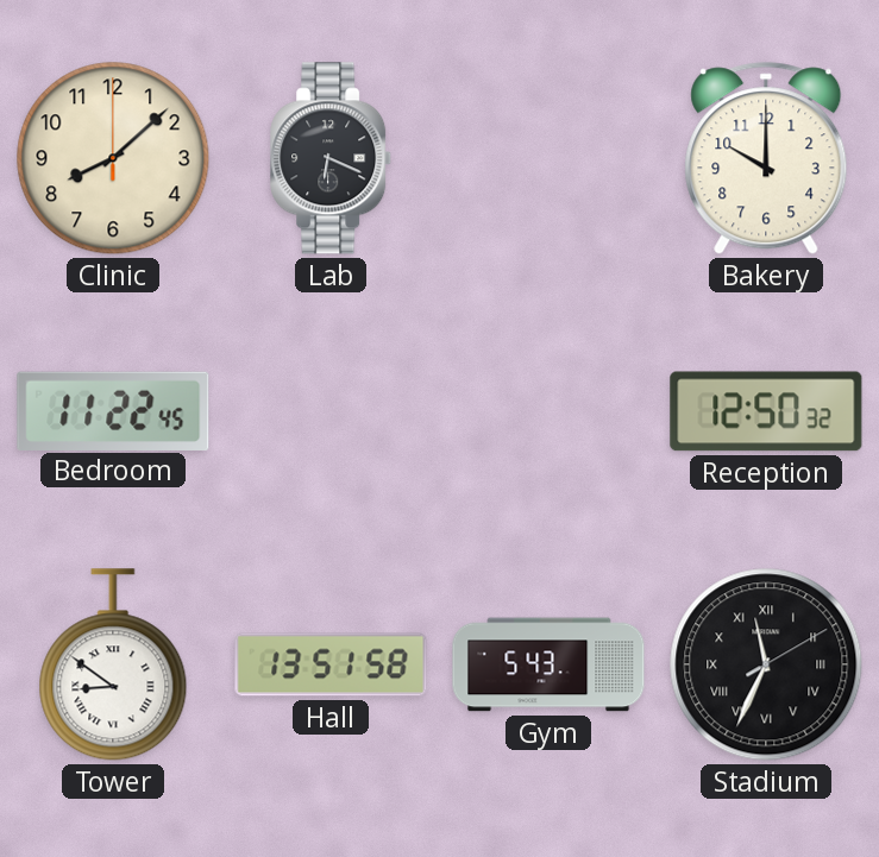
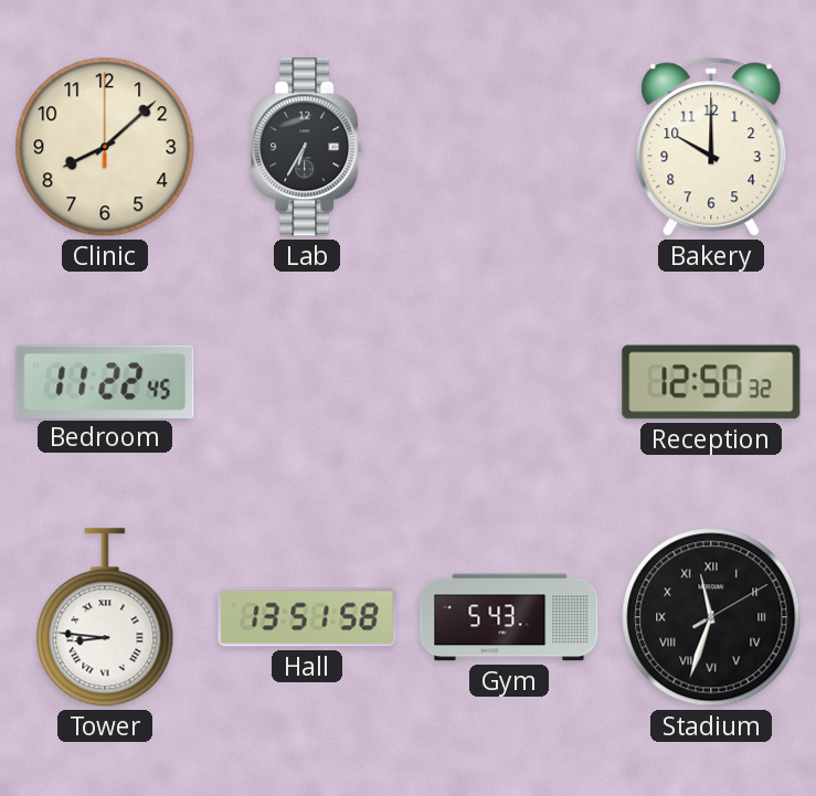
Lab: 6:19 -> 6:35
Tower: 8:51 -> 8:46
Stadium: 11:34 -> 11:33
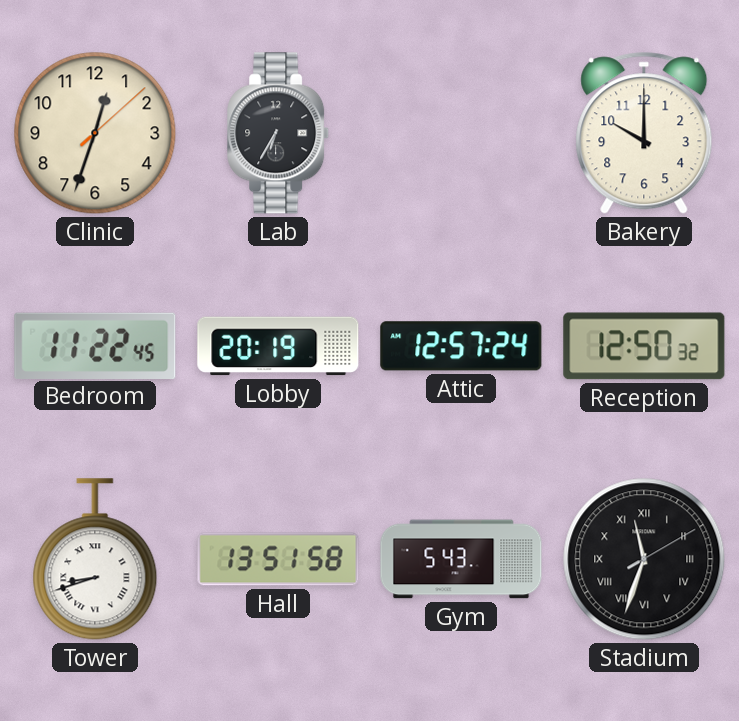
Clinic: 8:08 -> 12:33
Lobby: none -> 20:19
Attic: none -> 12:57
Tower: 8:46 -> 8:42
